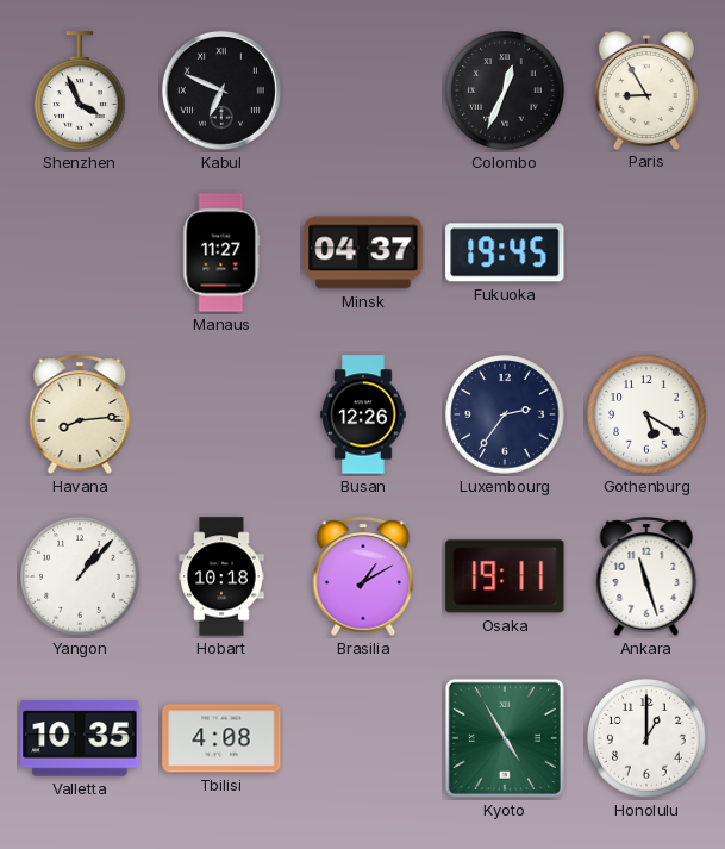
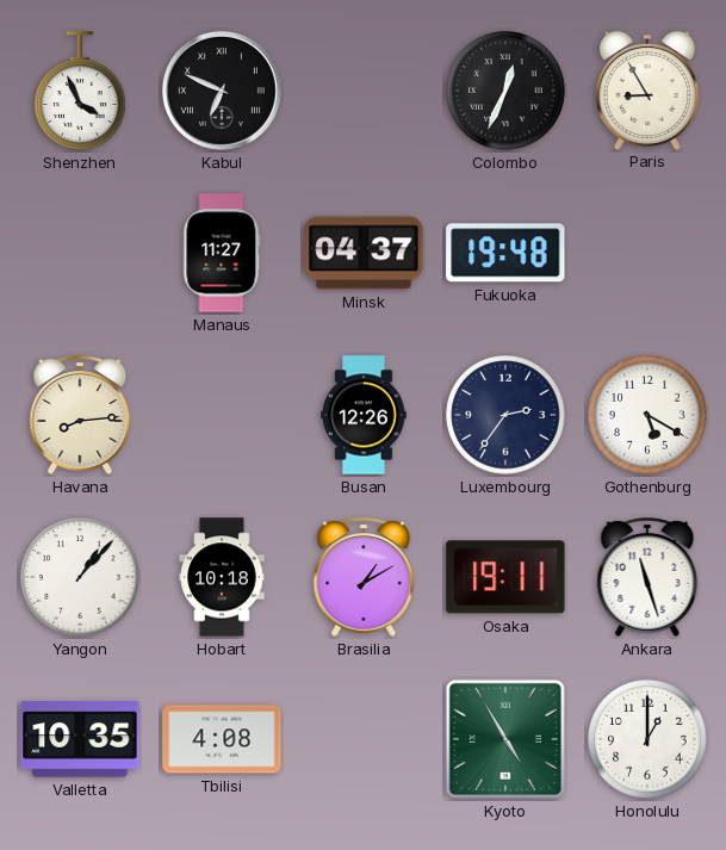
Fukuoka: 19:45 -> 19:48
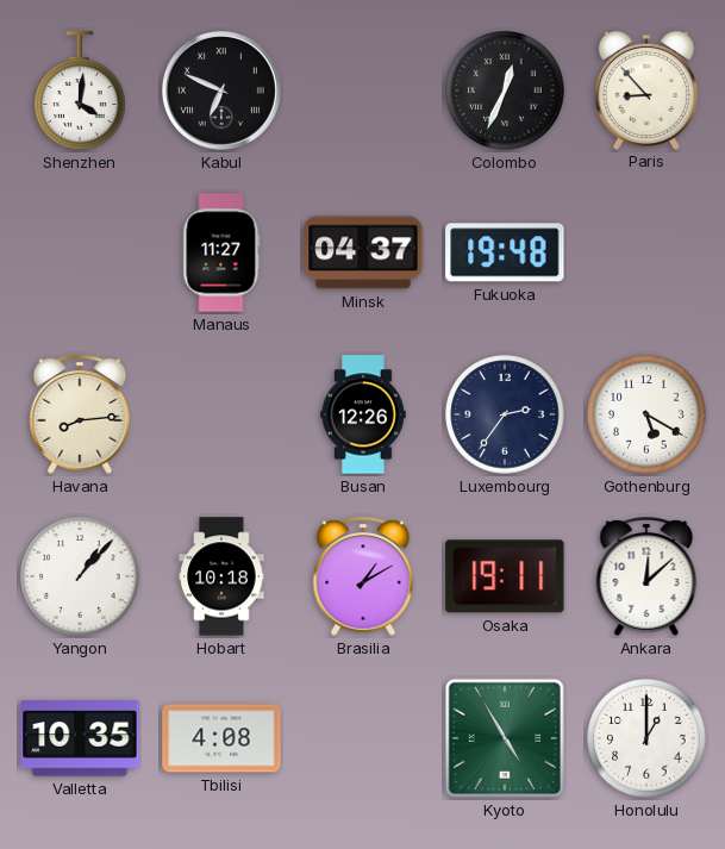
Shenzhen: 3:56 -> 4:01
Paris: 8:55 -> 8:53
Ankara: 11:27 -> 12:08
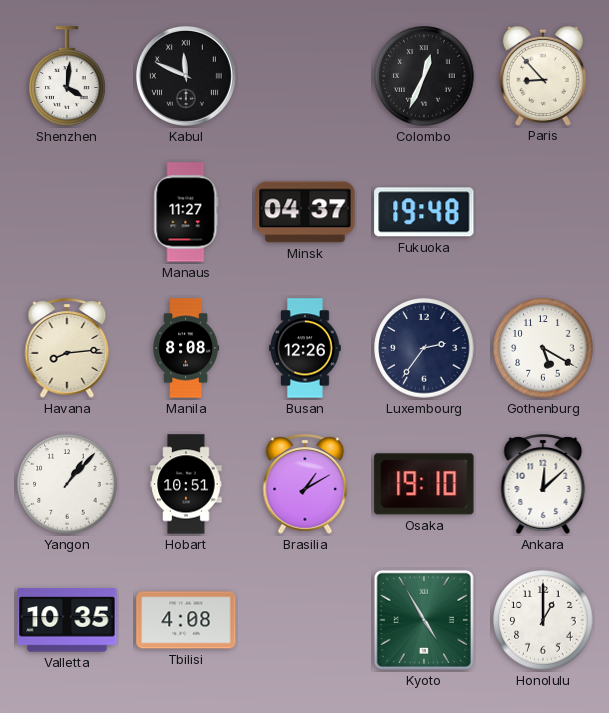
Kabul: 6:49 -> 11:49
Manila: none -> 8:08
Hobart: 10:18 -> 10:51
Osaka: 19:11 -> 19:10
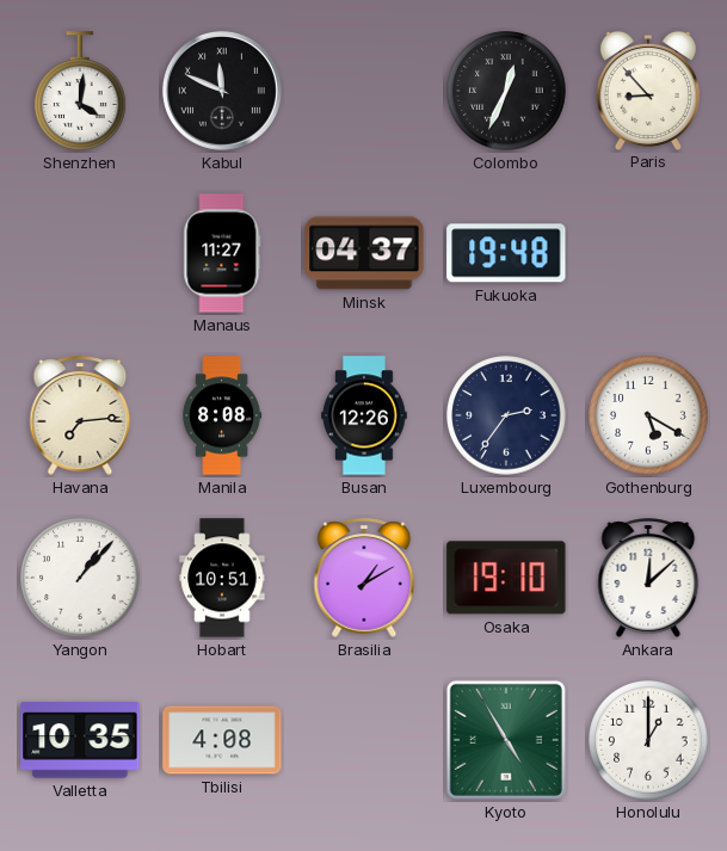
Havana: 8:14 -> 7:14
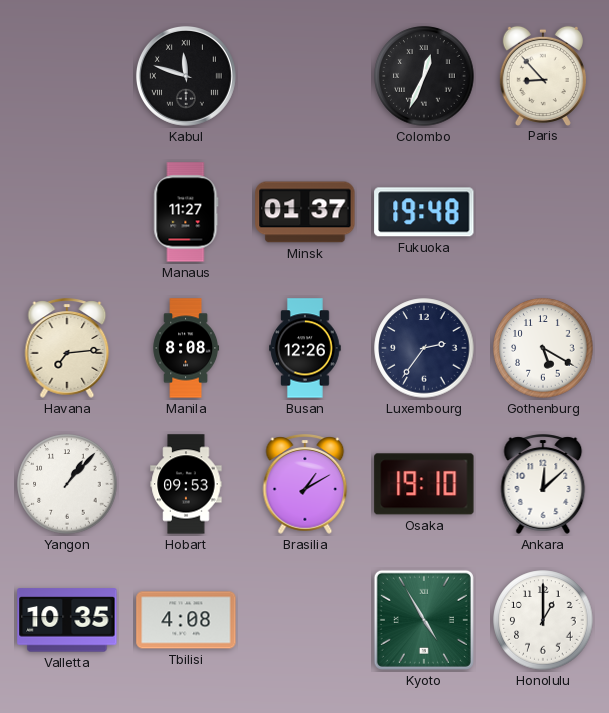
Shenzhen: 4:01 -> none
Kabul: 11:49 -> 11:48
Minsk: 04:37 -> 01:37
Hobart: 10:51 -> 09:53
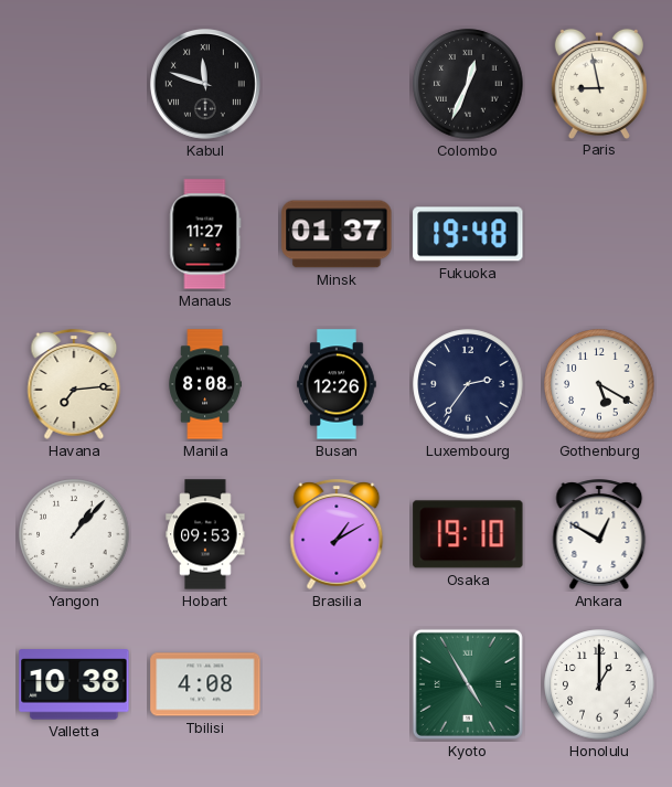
Paris: 8:53 -> 8:58
Ankara: 12:08 -> 12:50
Valletta: 10:35 -> 10:38
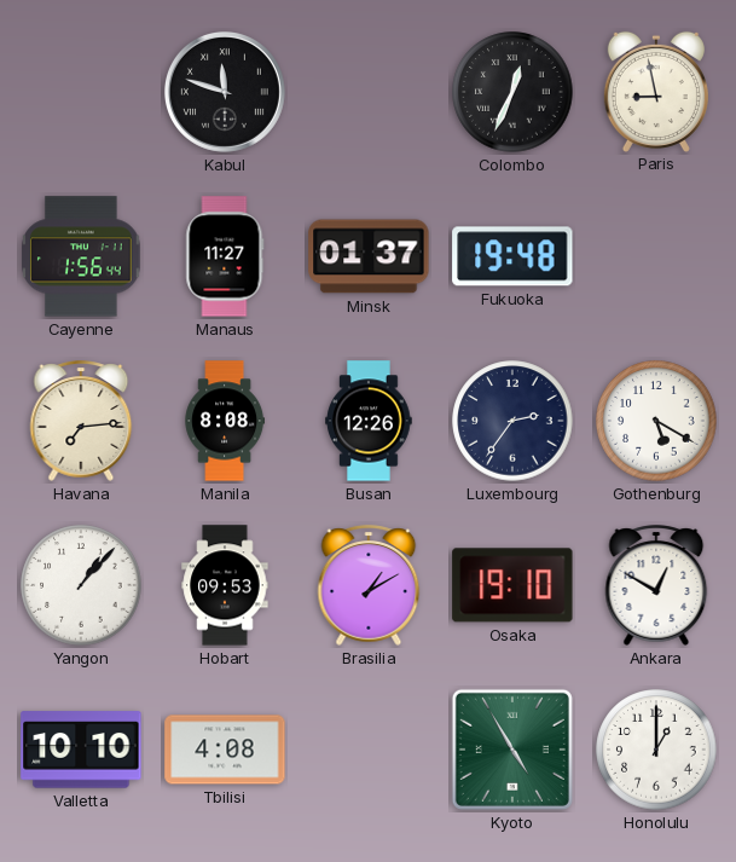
Cayenne: none -> 1:56
Valletta: 10:38 -> 10:10
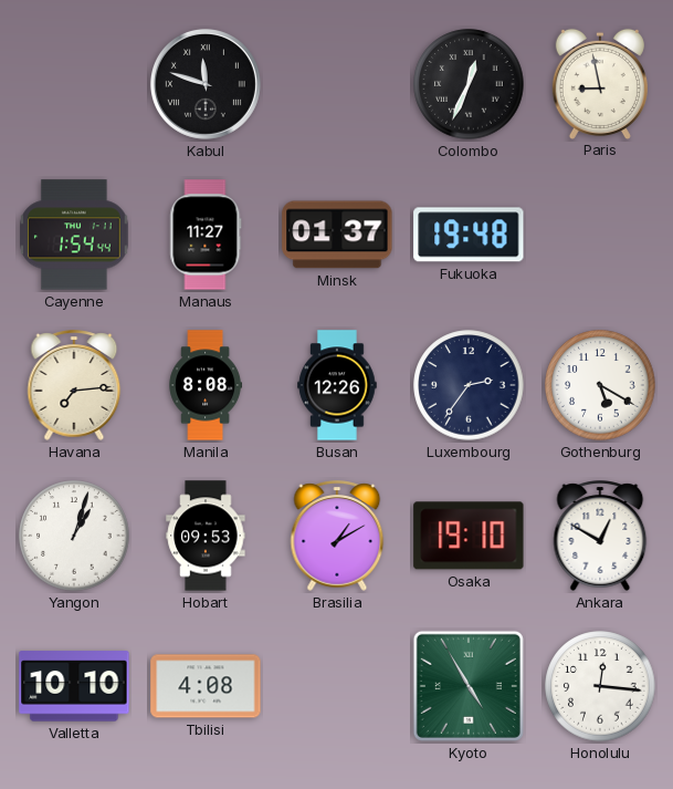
Cayenne: 1:56 -> 1:54
Yangon: 1:07 -> 1:03
Honolulu: 1:00 -> 12:16
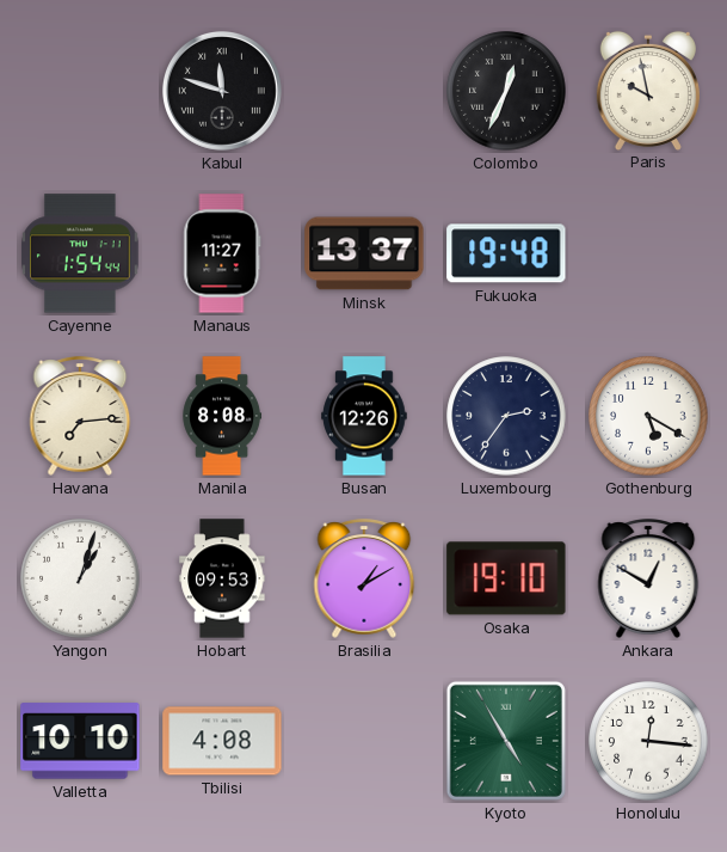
Paris: 8:58 -> 9:58
Minsk: 01:37 -> 13:37
